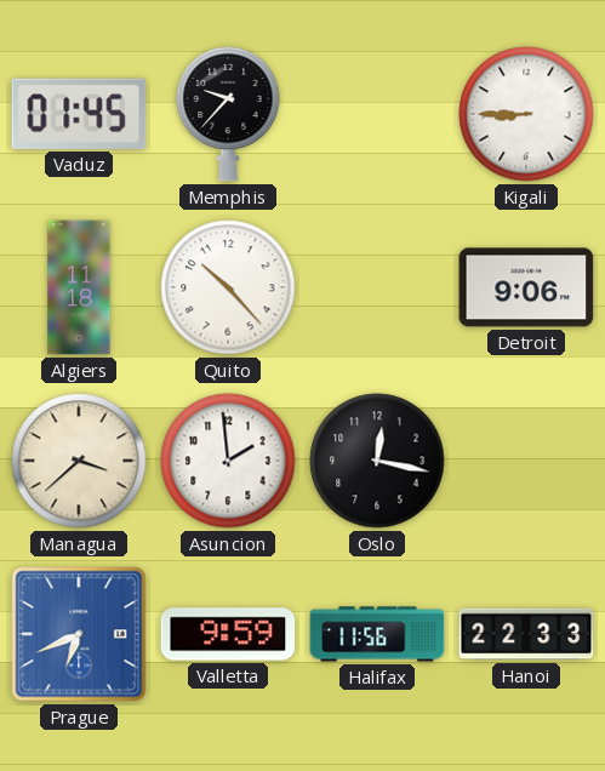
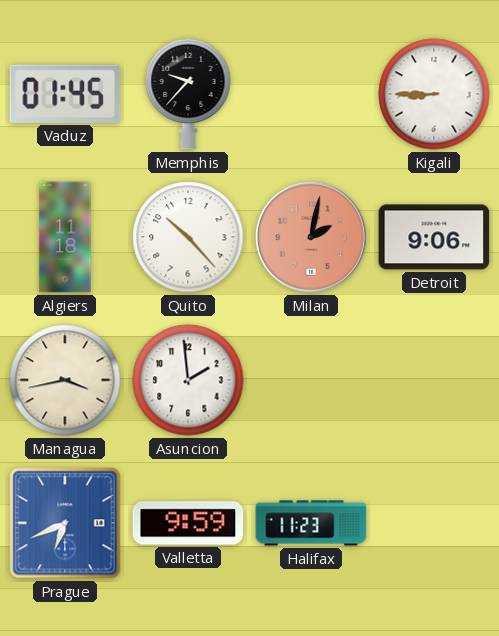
Milan: none -> 2:02
Managua: 3:38 -> 3:43
Oslo: 12:17 -> none
Halifax: 11:56 -> 11:23
Hanoi: 22:33 -> none
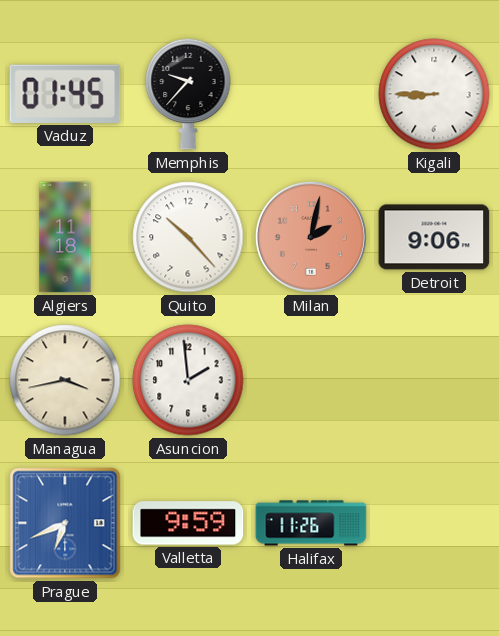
Halifax: 11:23 -> 11:26
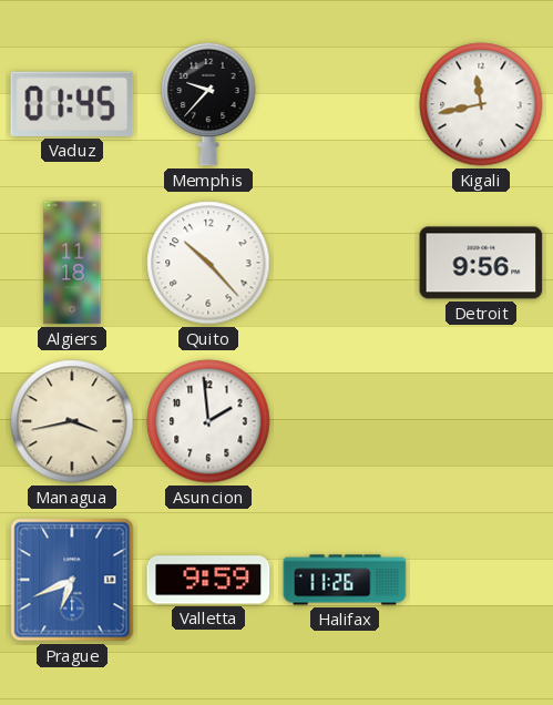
Kigali: 8:45 -> 11:43
Milan: 2:02 -> none
Detroit: 9:06 -> 9:56
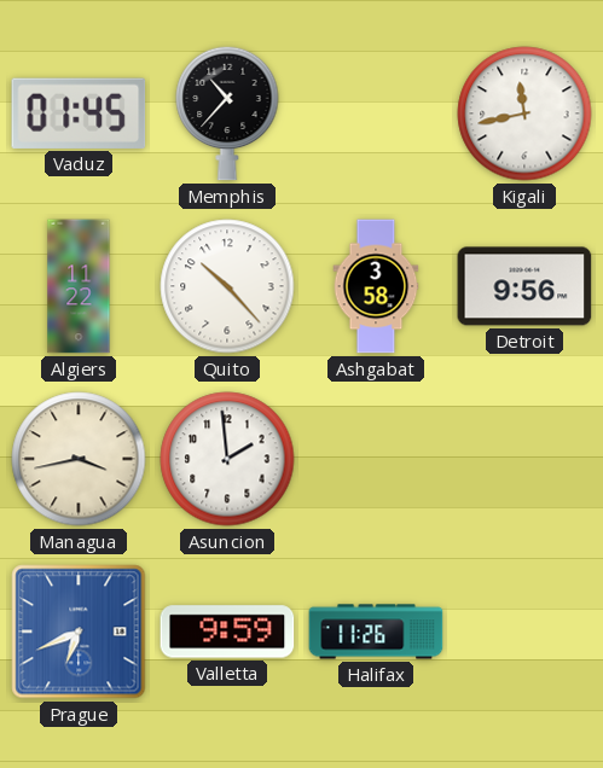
Memphis: 9:37 -> 10:37
Algiers: 11:18 -> 11:22
Ashgabat: none -> 3:58
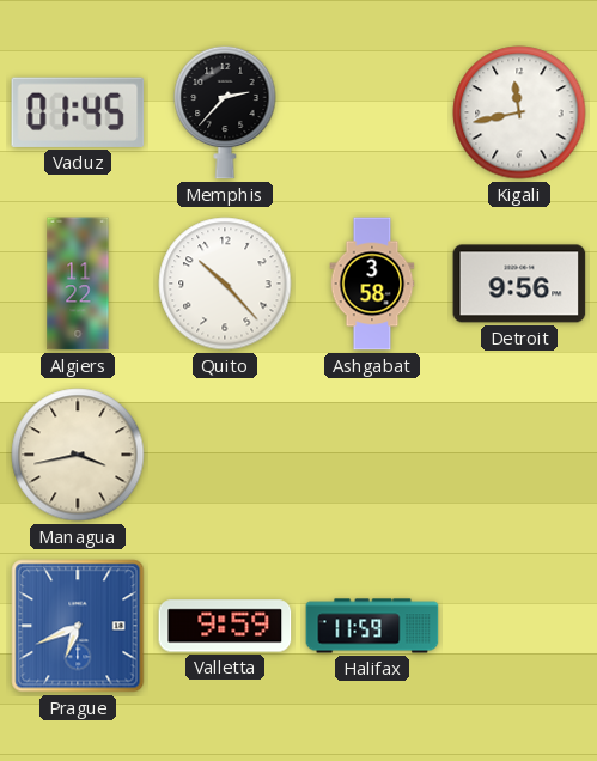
Memphis: 10:37 -> 2:37
Asuncion: 1:59 -> none
Halifax: 11:26 -> 11:59
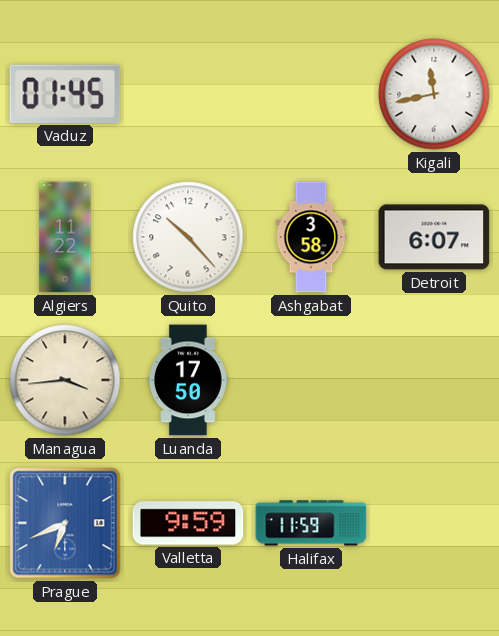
Memphis: 2:37 -> none
Detroit: 9:56 -> 6:07
Managua: 3:43 -> 3:44
Luanda: none -> 17:50
